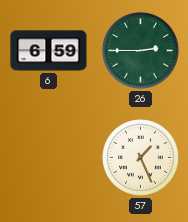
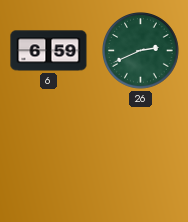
26: 2:45 -> 2:41
57: 1:26 -> none
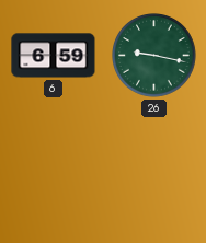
26: 2:41 -> 9:17
